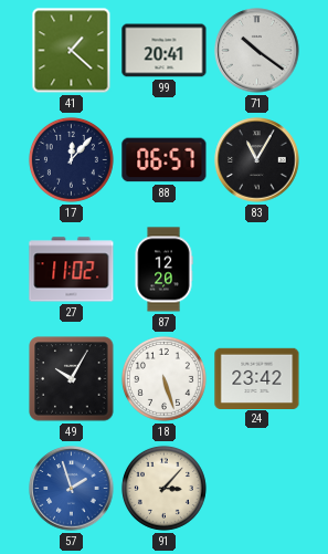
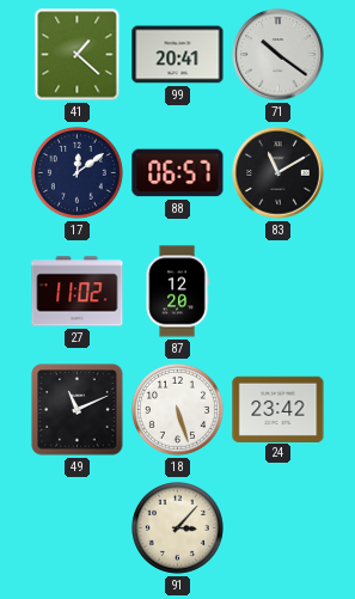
17: 12:07 -> 12:09
83: 11:05 -> 11:10
49: 10:05 -> 11:11
57: 1:57 -> none
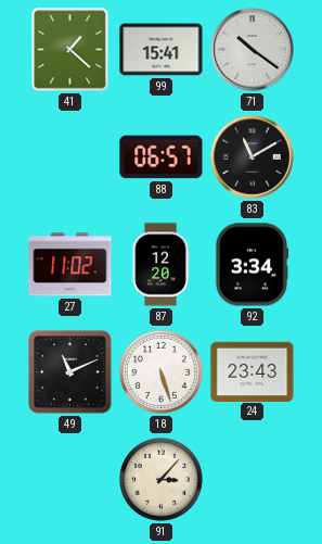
99: 20:41 -> 15:41
17: 12:09 -> none
92: none -> 3:34
24: 23:42 -> 23:43
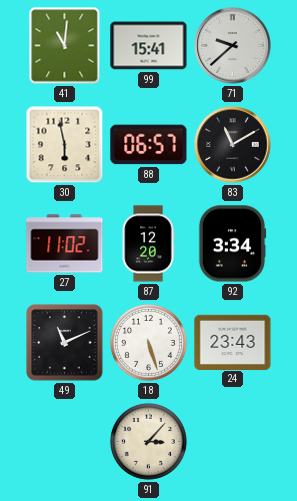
41: 1:22 -> 11:01
71: 10:21 -> 9:38
30: none -> 5:58
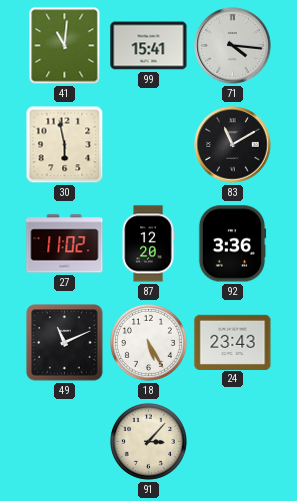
71: 9:38 -> 4:16
88: 06:57 -> none
92: 3:34 -> 3:36
18: 5:27 -> 5:25
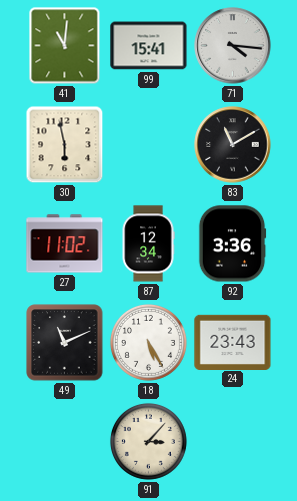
87: 12:20 -> 12:34
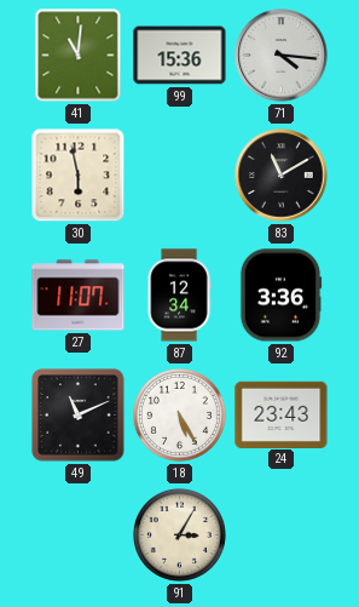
99: 15:41 -> 15:36
27: 11:02 -> 11:07
91: 3:07 -> 3:05
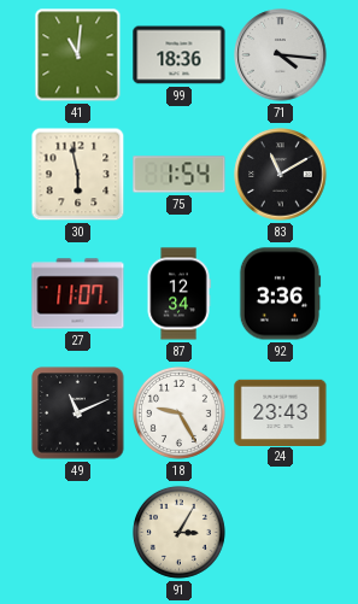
99: 15:36 -> 18:36
75: none -> 1:54
18: 5:25 -> 9:25
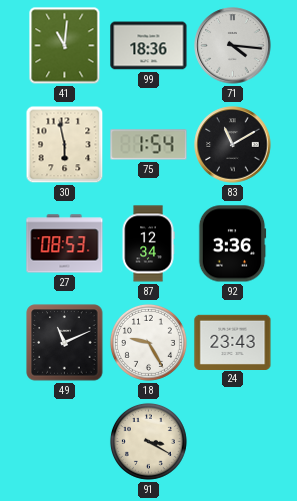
27: 11:07 -> 08:53
91: 3:05 -> 3:20
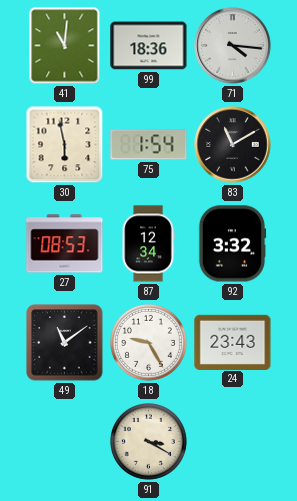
92: 3:36 -> 3:32
49: 11:11 -> 11:09
